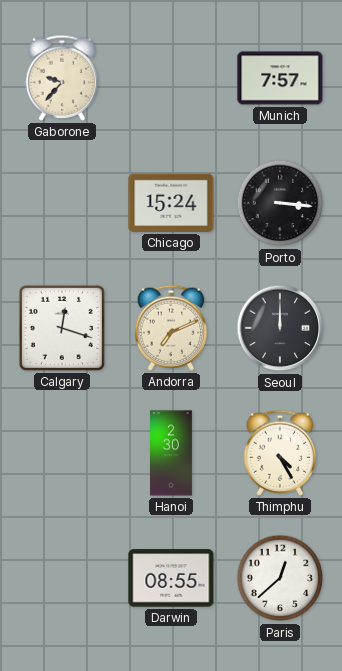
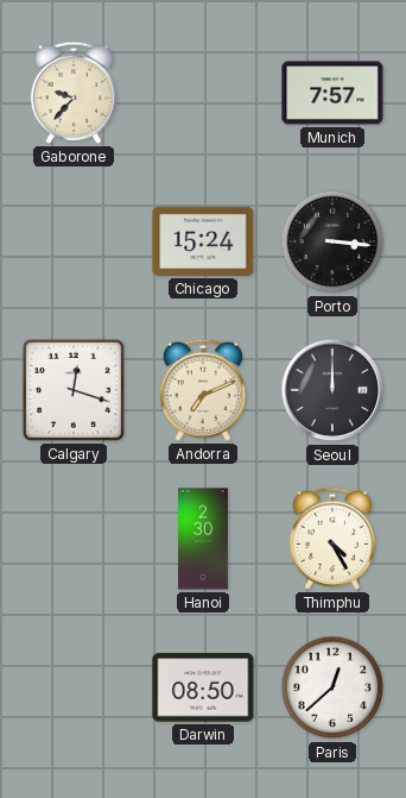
Darwin: 08:55 -> 08:50
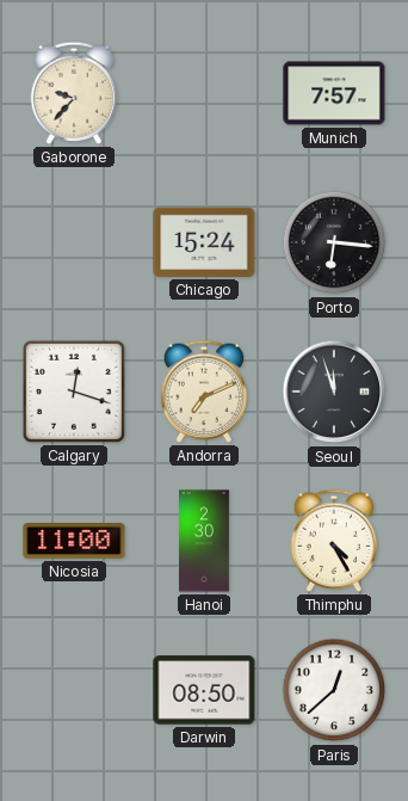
Porto: 3:16 -> 6:16
Seoul: 12:00 -> 11:57
Nicosia: none -> 11:00
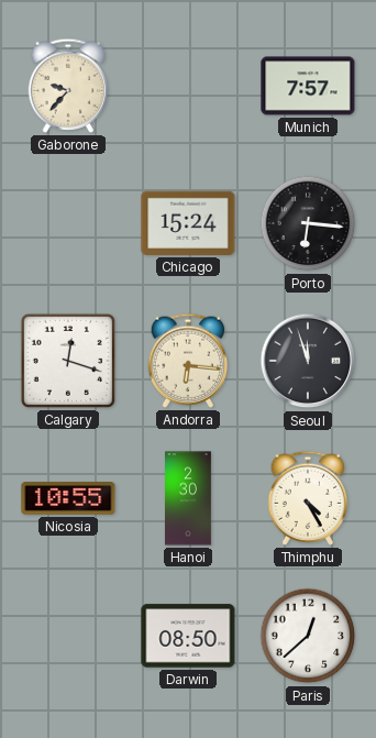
Andorra: 7:11 -> 6:16
Nicosia: 11:00 -> 10:55
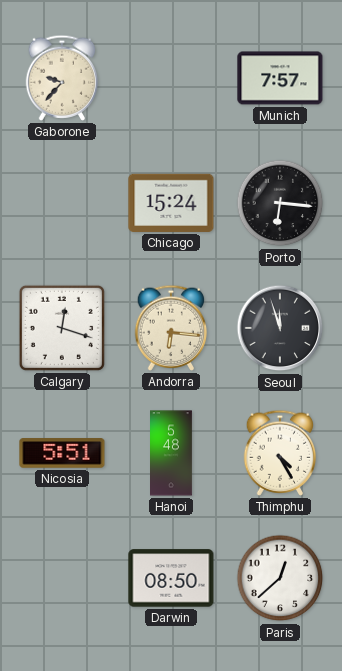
Nicosia: 10:55 -> 5:51
Hanoi: 2:30 -> 5:48
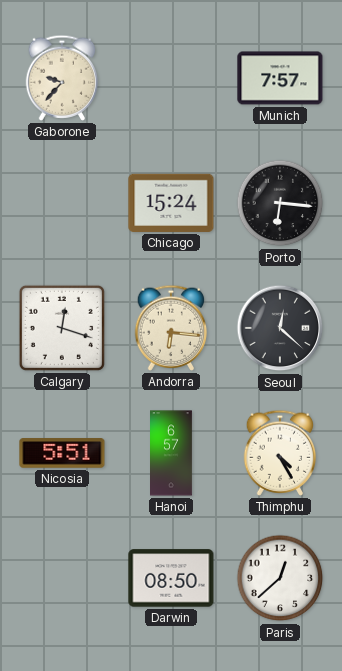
Seoul: 11:57 -> 12:22
Hanoi: 5:48 -> 6:57
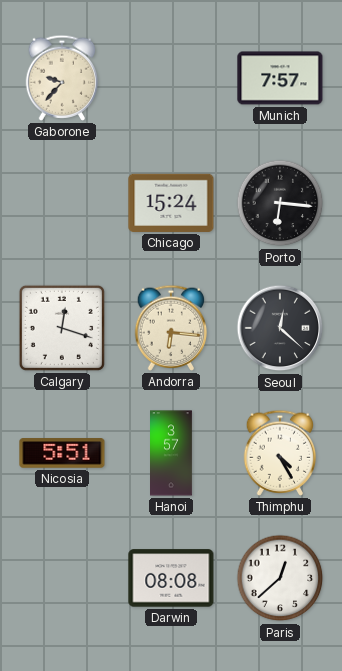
Hanoi: 6:57 -> 3:57
Darwin: 08:50 -> 08:08
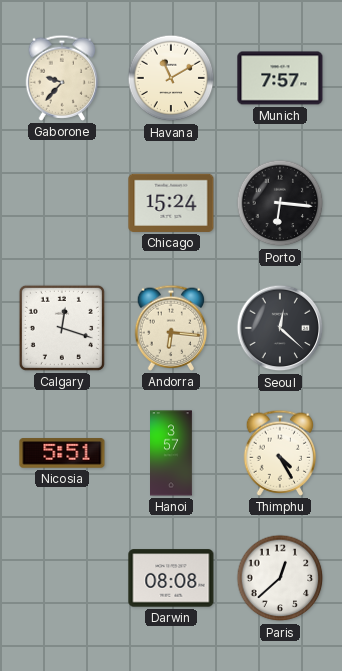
Havana: none -> 11:10
